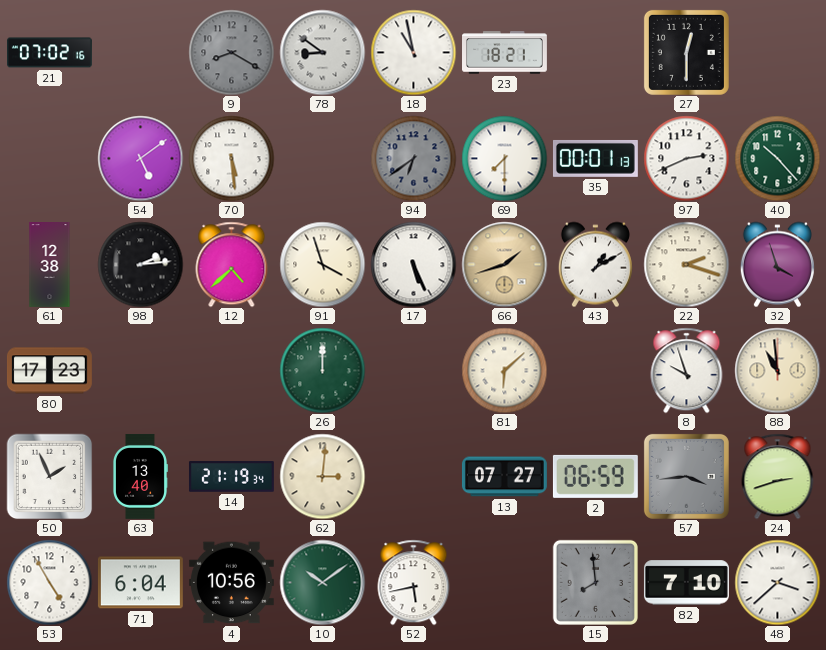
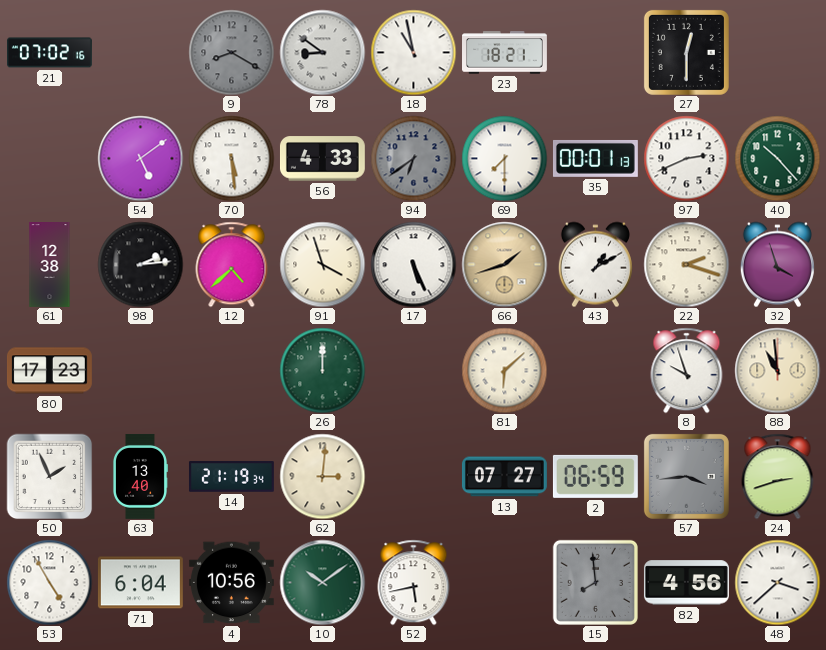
56: none -> 4:33
82: 7:10 -> 4:56
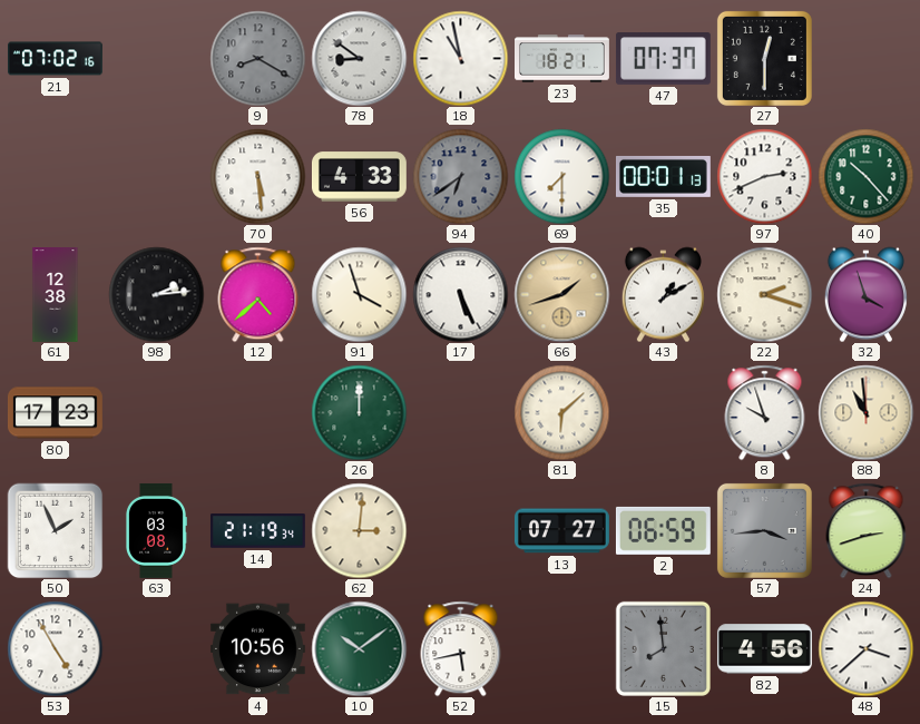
47: none -> 07:37
54: 5:09 -> none
63: 13:40 -> 03:08
71: 6:04 -> none
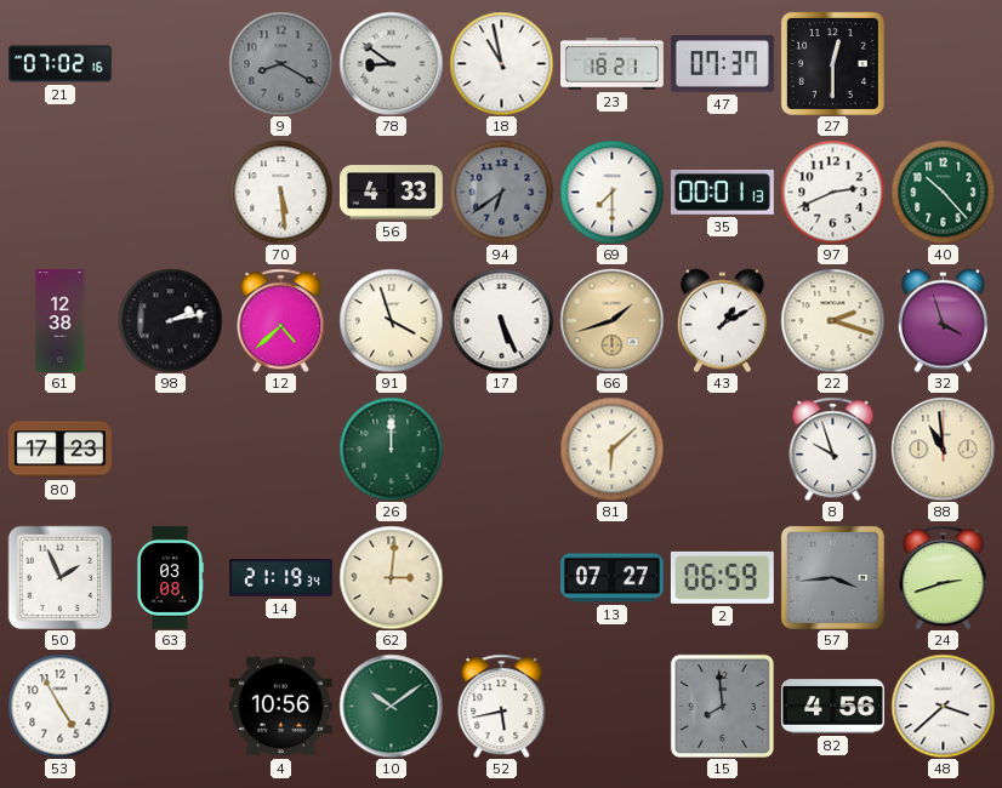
98: 2:14 -> 2:13
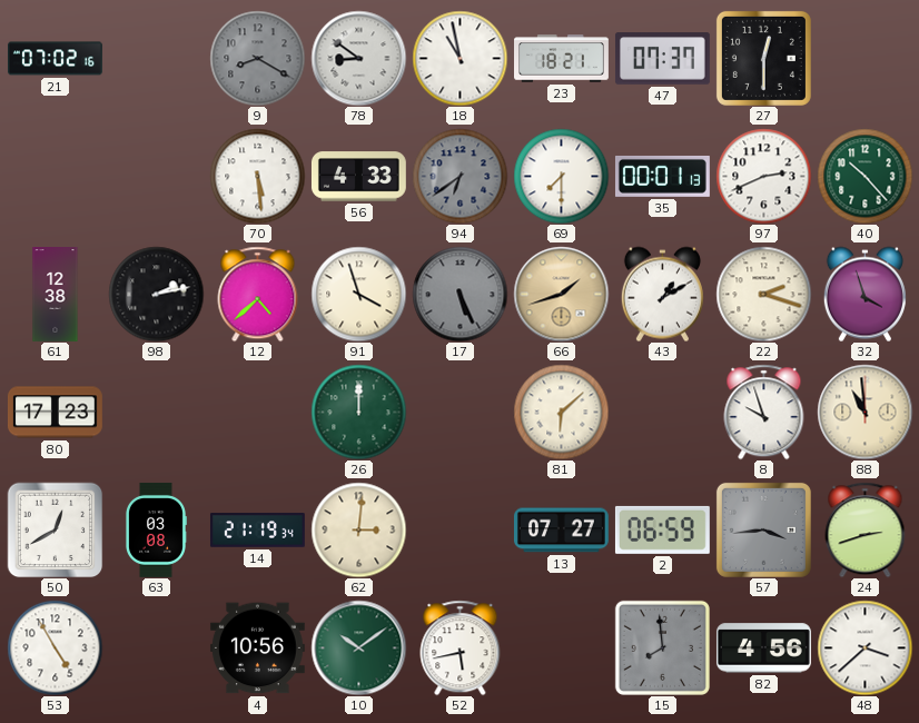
17 dial: white -> grey
50: 1:56 -> 12:40
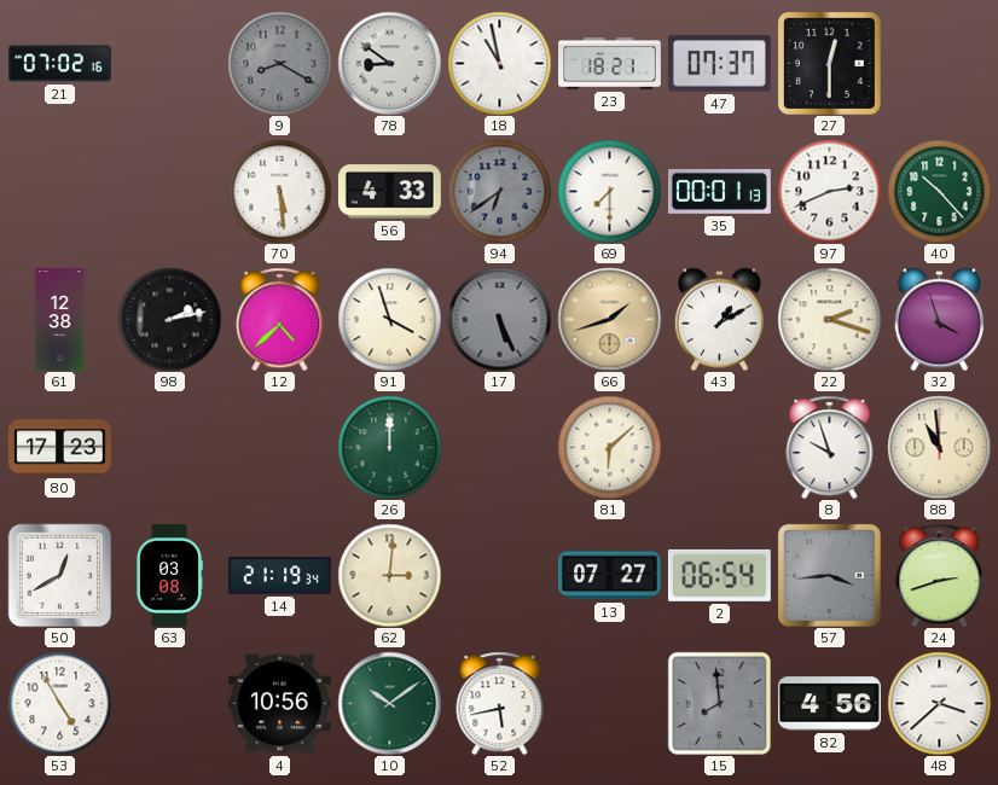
2: 06:59 -> 06:54
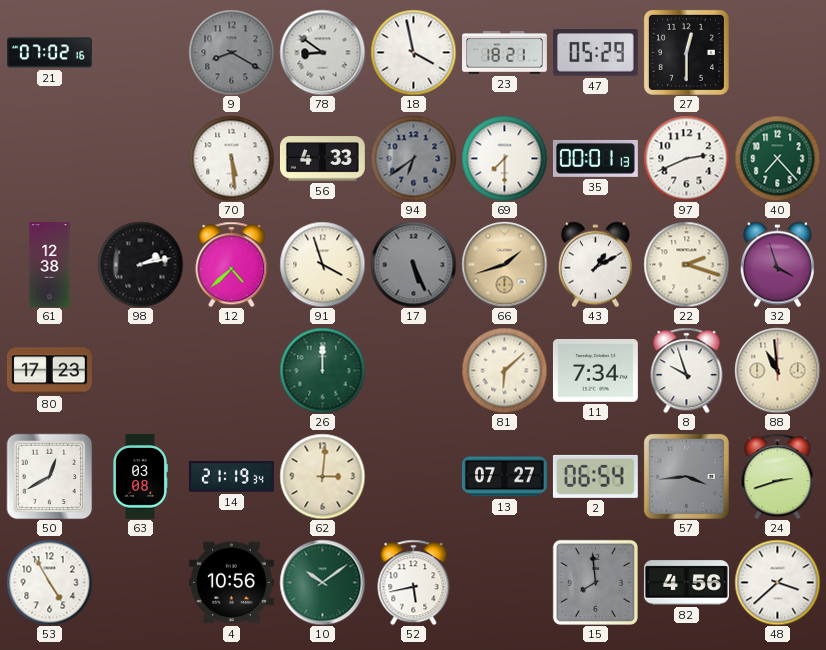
18: 10:58 -> 3:58
47: 07:37 -> 05:29
40: 10:23 -> 7:23
11: none -> 7:34
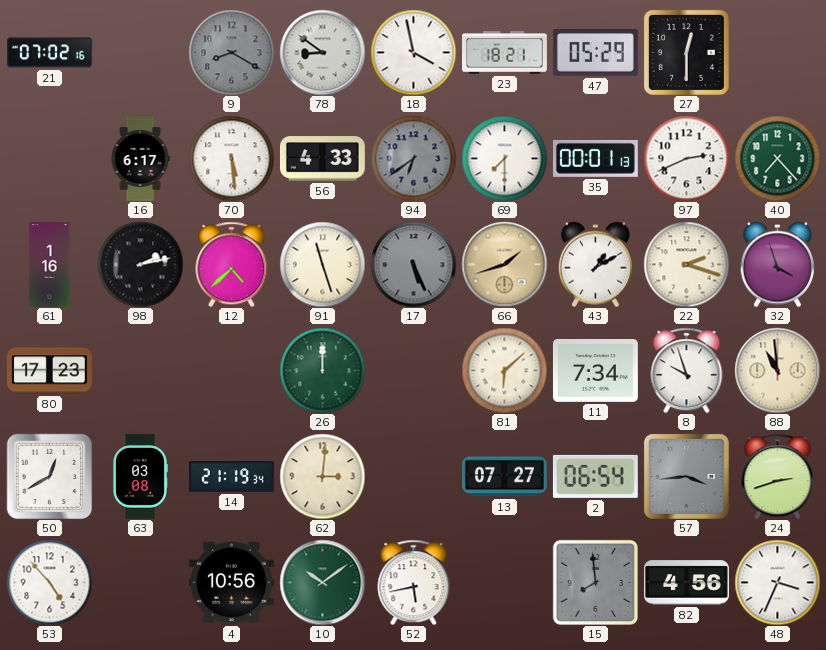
16: none -> 6:17
61: 12:38 -> 1:16
91: 3:57 -> 11:27
53: 4:55 -> 4:53
48: 3:38 -> 3:34
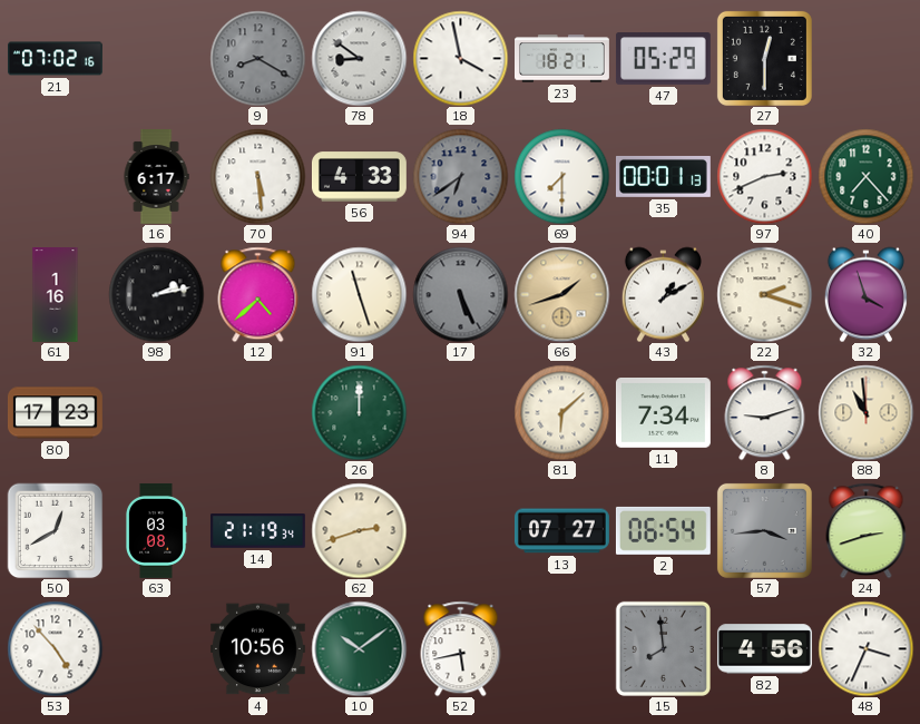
8: 9:57 -> 9:12
62: 3:01 -> 2:42
